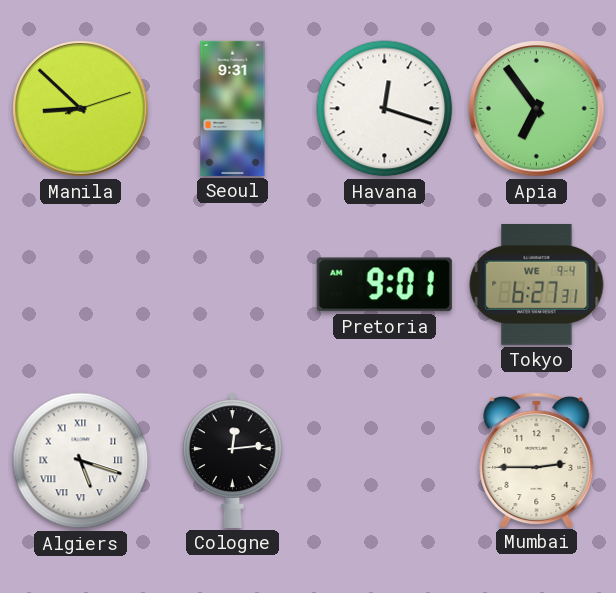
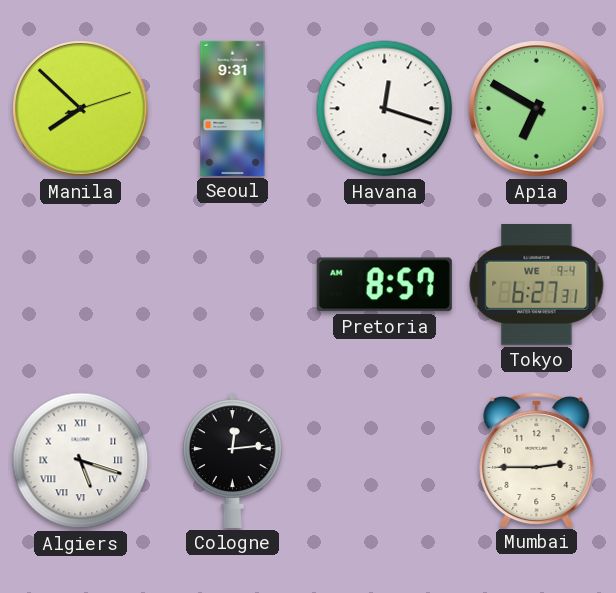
Manila: 8:52 -> 7:52
Apia: 6:54 -> 6:50
Pretoria: 9:01 -> 8:57
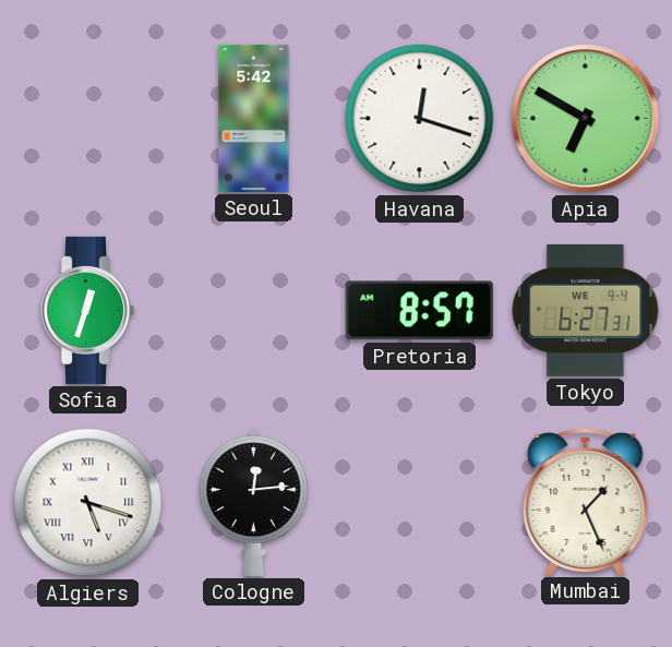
Manila: 7:52 -> none
Seoul: 9:31 -> 5:42
Sofia: none -> 12:33
Mumbai: 2:45 -> 1:26
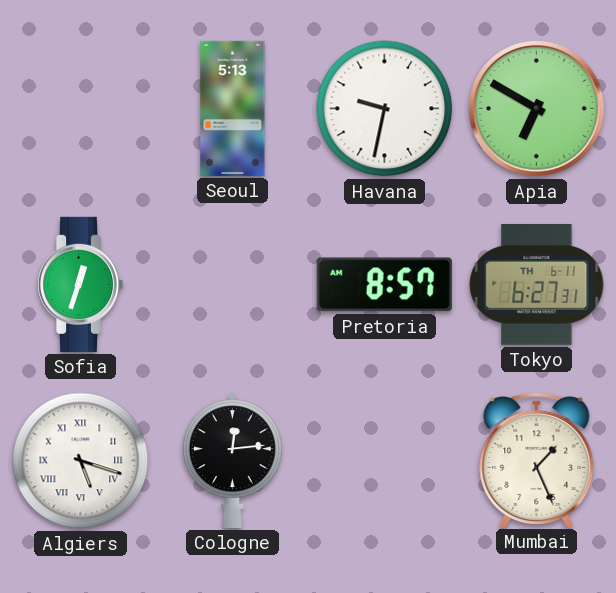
Seoul: 5:42 -> 5:13
Havana: 12:18 -> 9:32
Tokyo date: WE 9-4 -> TH 6-11
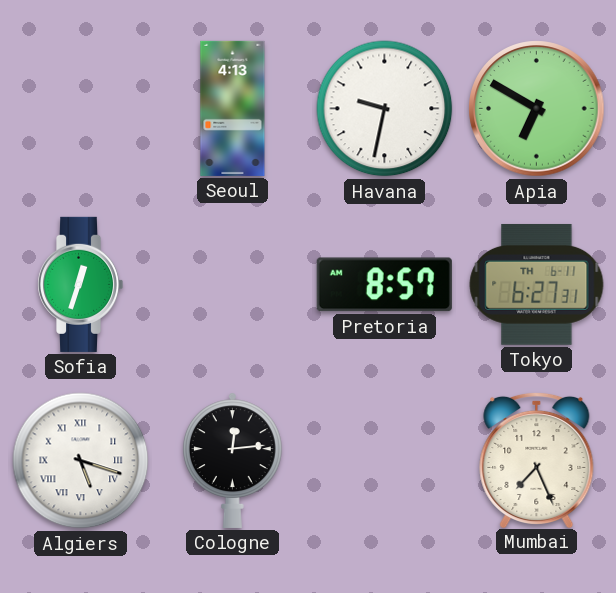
Seoul: 5:13 -> 4:13
Mumbai: 1:26 -> 7:26
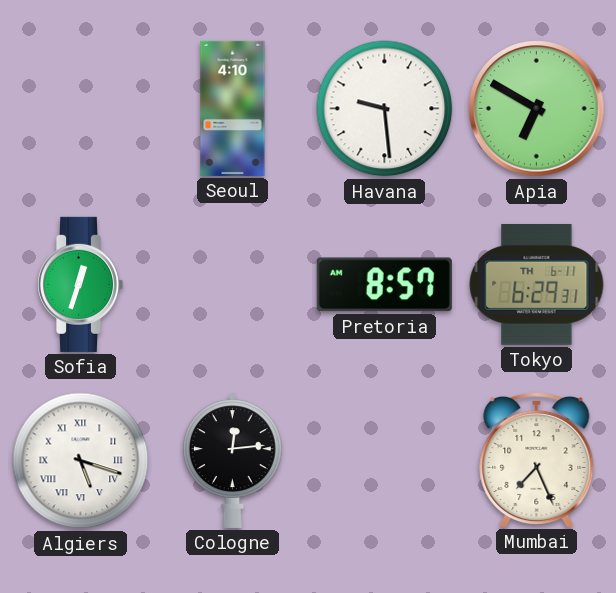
Seoul: 4:13 -> 4:10
Havana: 9:32 -> 9:29
Tokyo: 6:27 -> 6:29
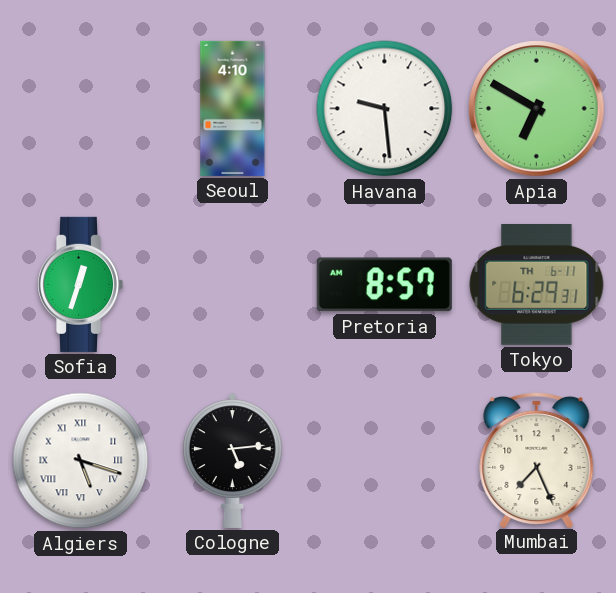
Cologne: 12:14 -> 5:14
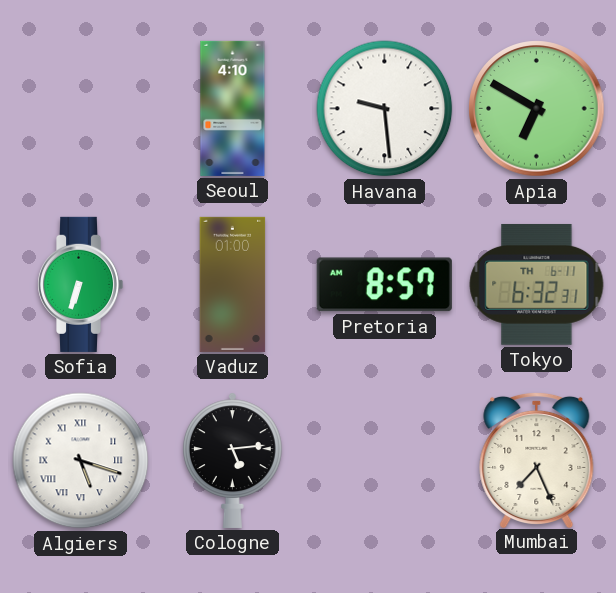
Sofia: 12:33 -> 6:33
Vaduz: none -> 01:00
Tokyo: 6:29 -> 6:32
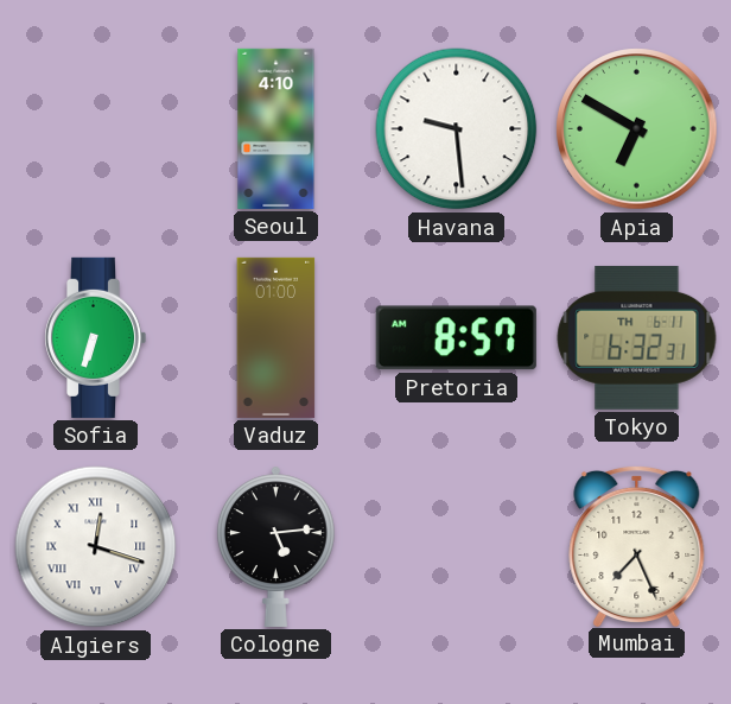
Algiers: 5:18 -> 12:18
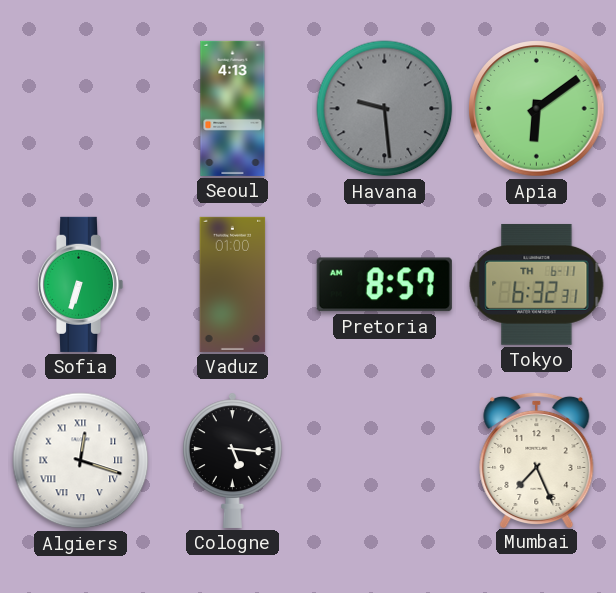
Seoul: 4:10 -> 4:13
Havana dial: white -> grey
Apia: 6:50 -> 6:09
Cologne: 5:14 -> 5:16
